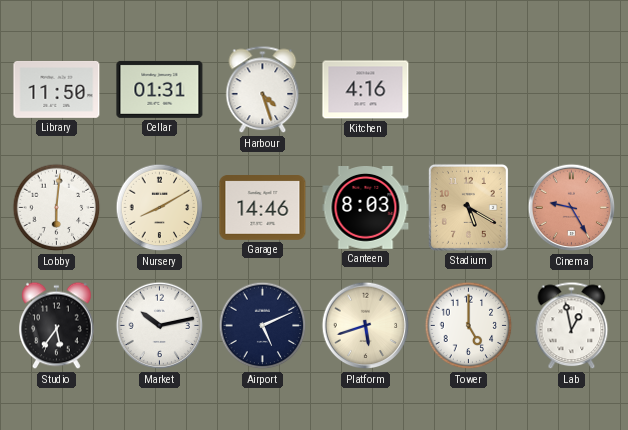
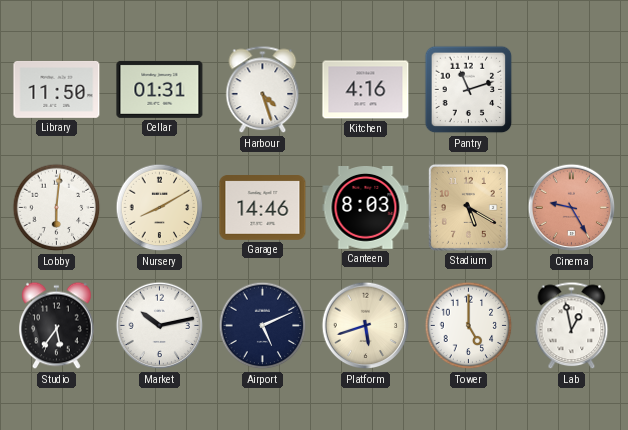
Pantry: none -> 11:12
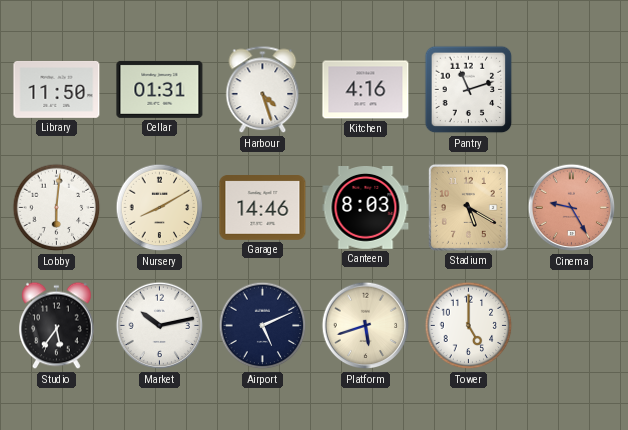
Lab: 12:58 -> none
